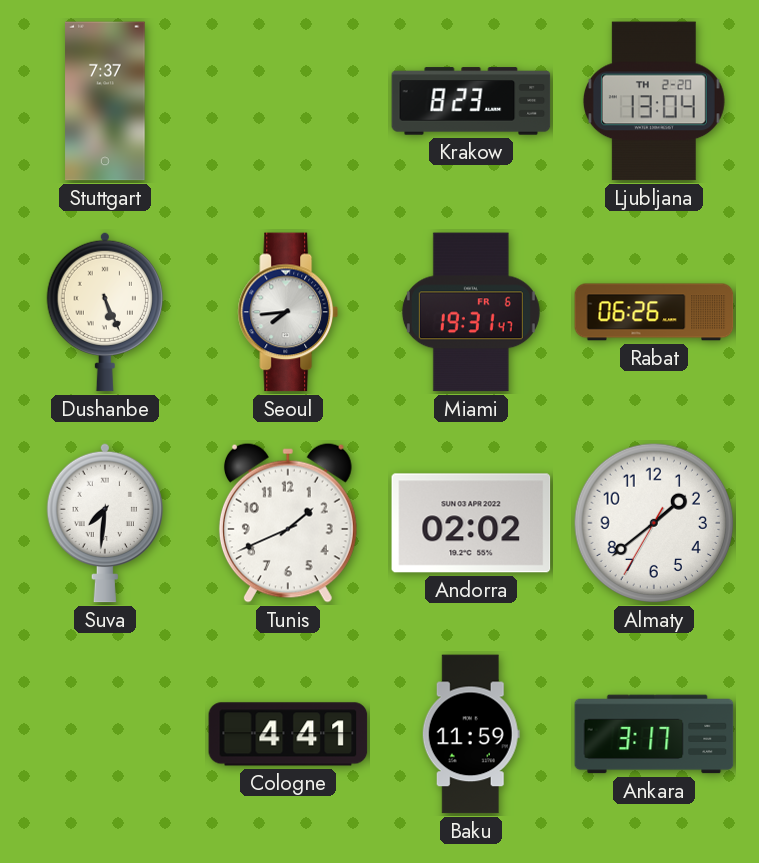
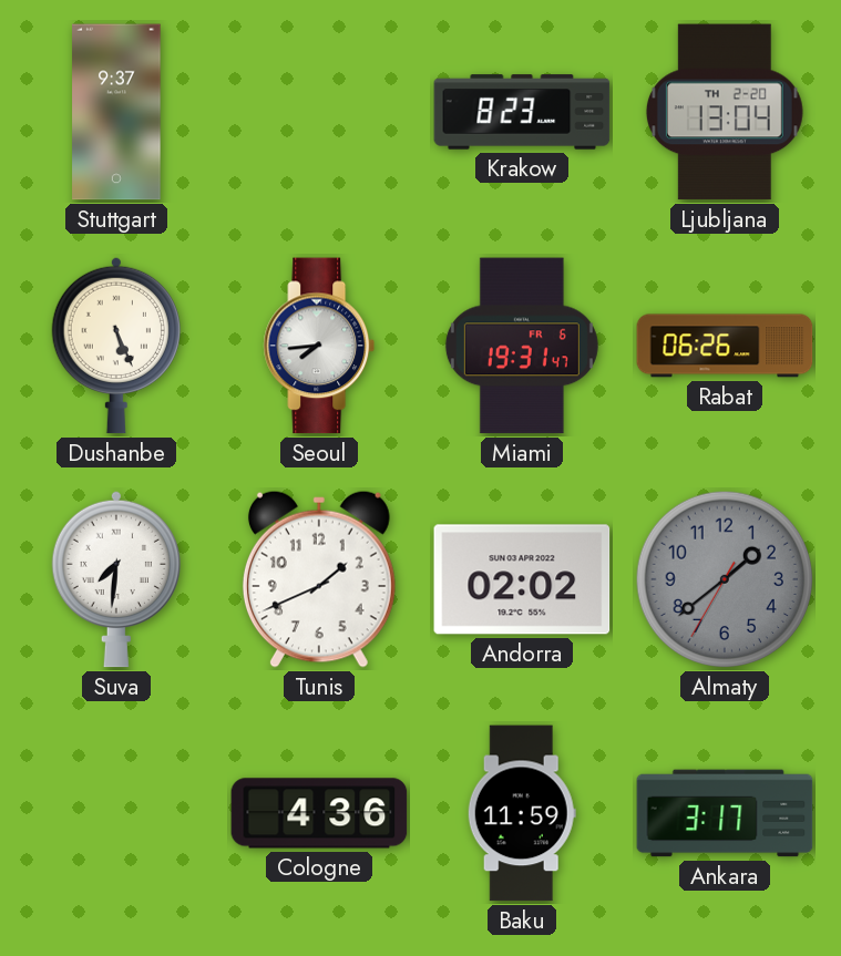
Stuttgart: 7:37 -> 9:37
Almaty dial: white -> grey
Cologne: 4:41 -> 4:36
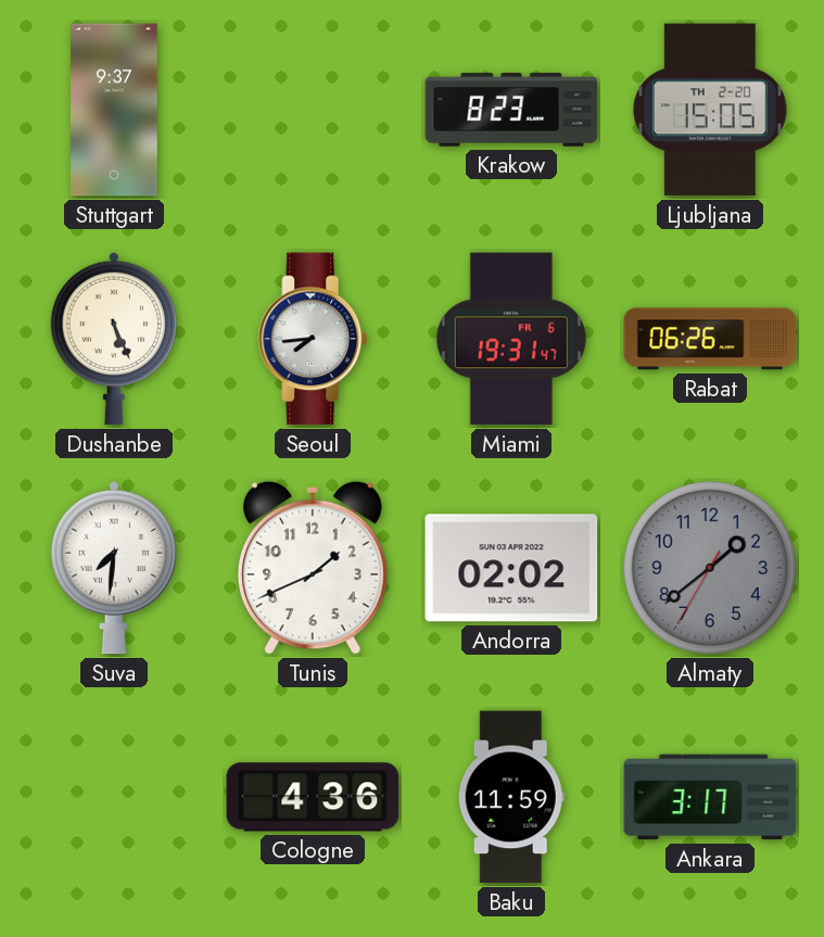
Ljubljana: 13:04 -> 15:05
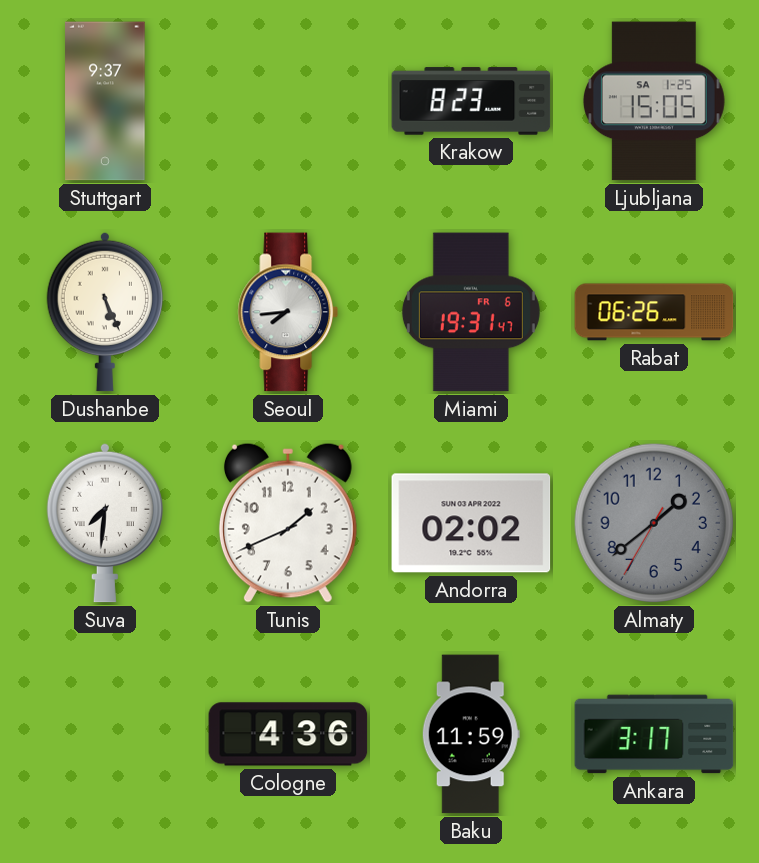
Ljubljana date: TH 2-20 -> SA 1-25
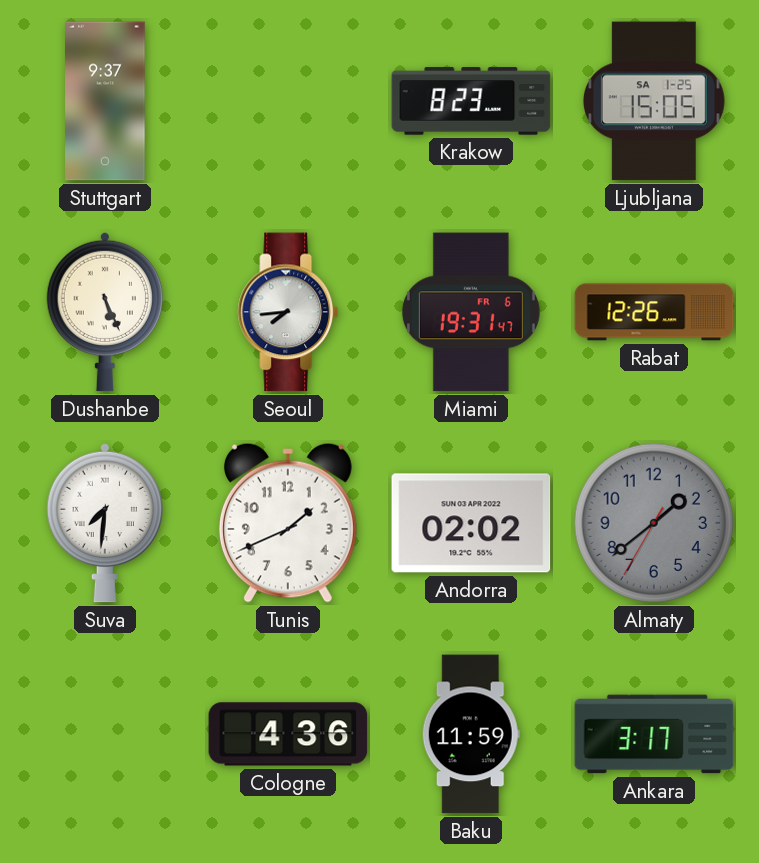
Rabat: 06:26 -> 12:26
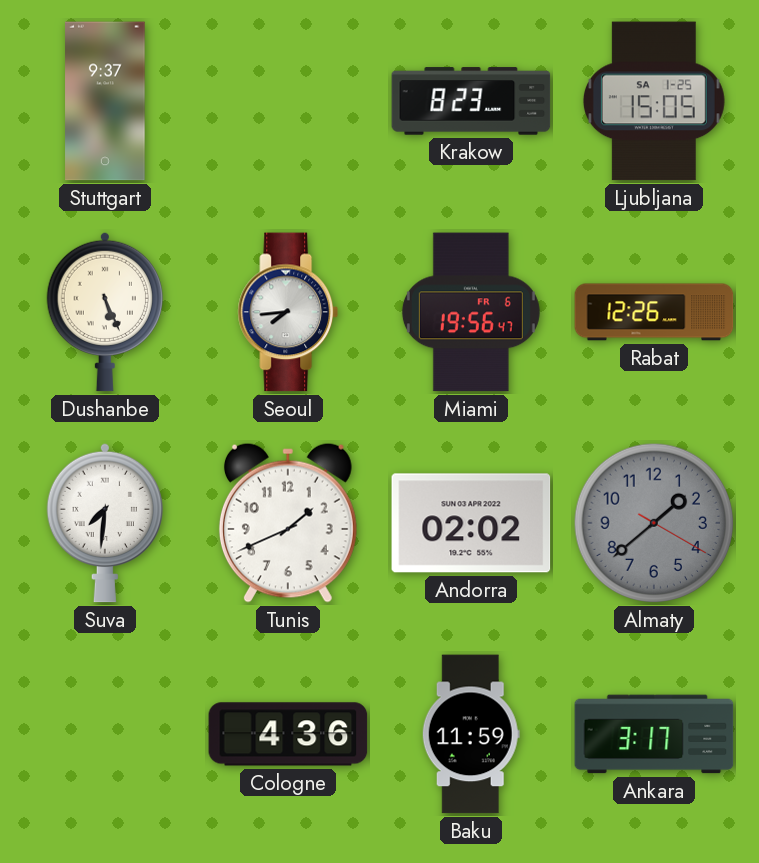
Miami: 19:31 -> 19:56
Almaty: 1:38:35 -> 1:38:20
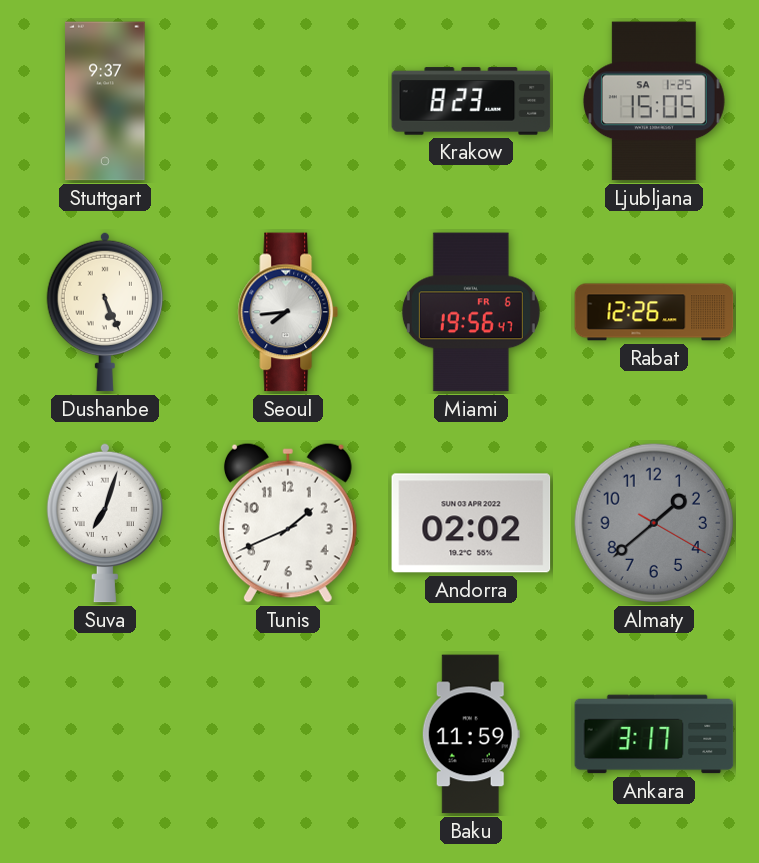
Suva: 7:31 -> 7:03
Cologne: 4:36 -> none
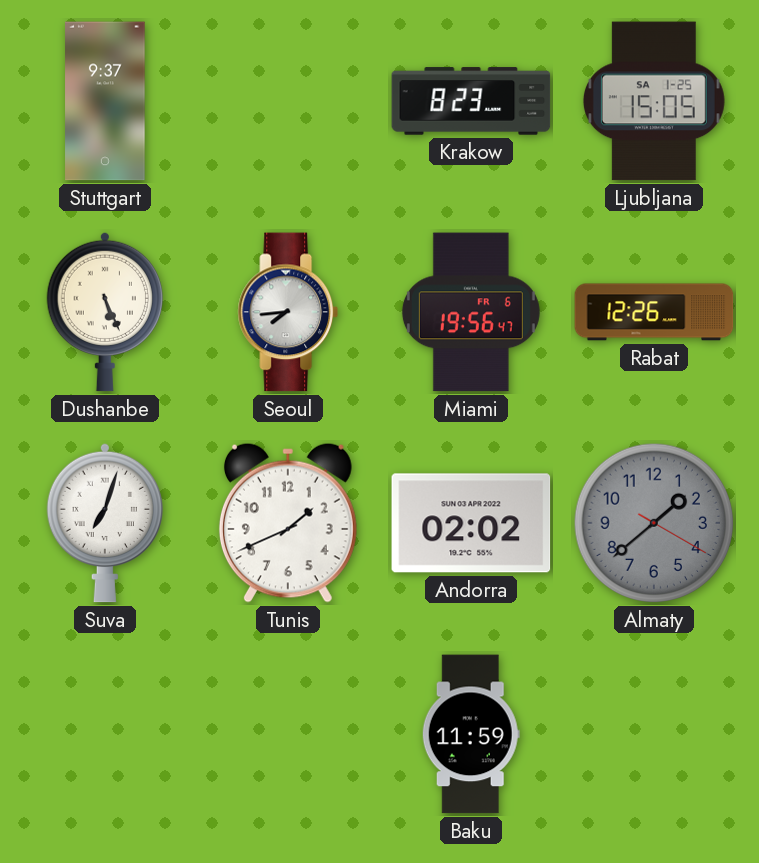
Ankara: 3:17 -> none
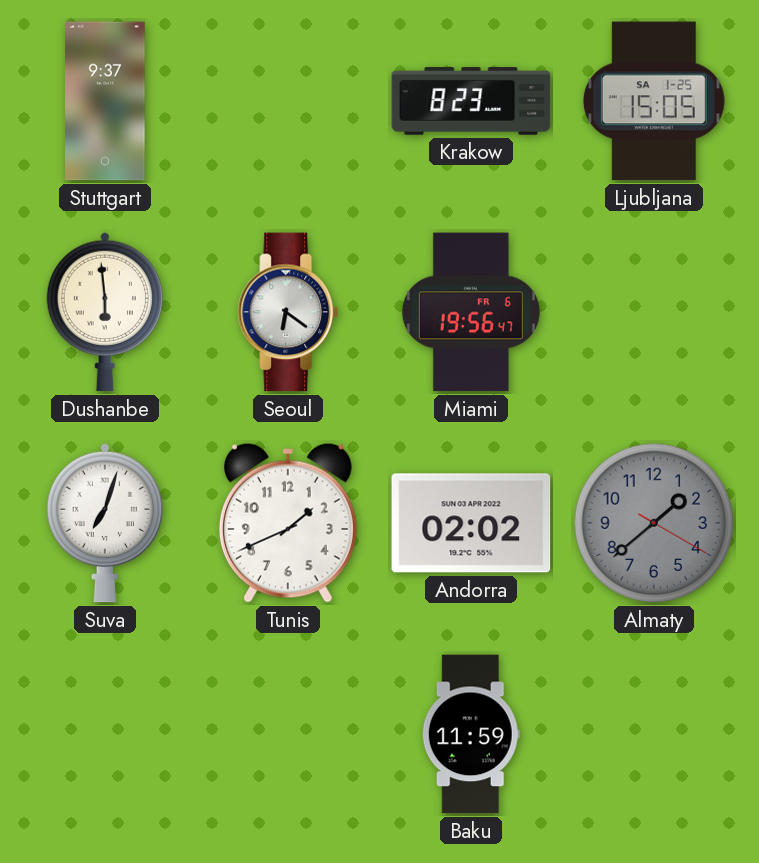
Dushanbe: 5:26 -> 5:59
Seoul: 7:44 -> 6:21
Rabat: 12:26 -> none
